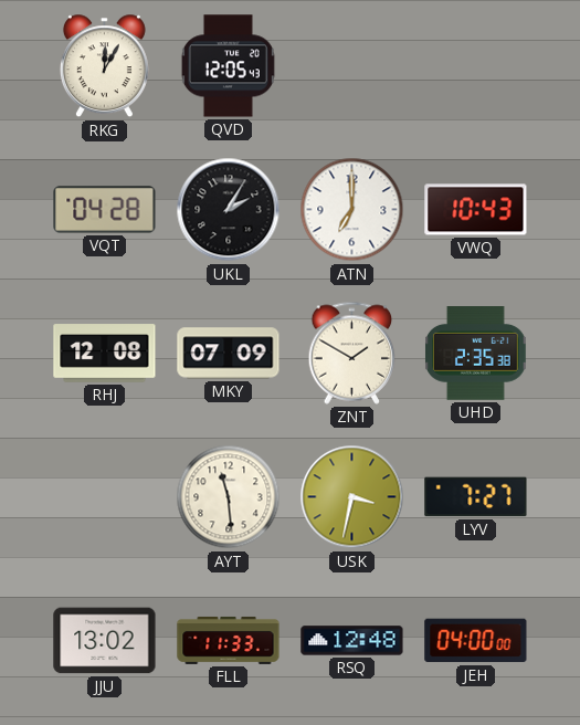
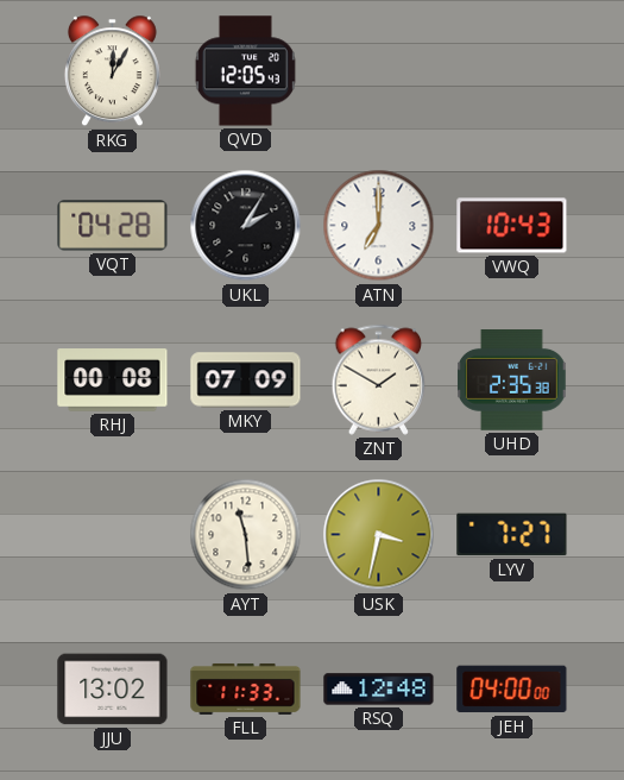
RHJ: 12:08 -> 00:08
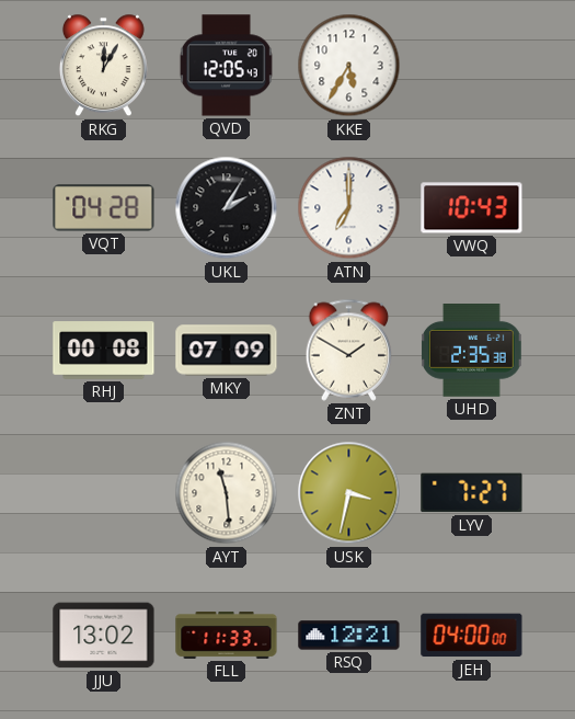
KKE: none -> 5:35
RSQ: 12:48 -> 12:21
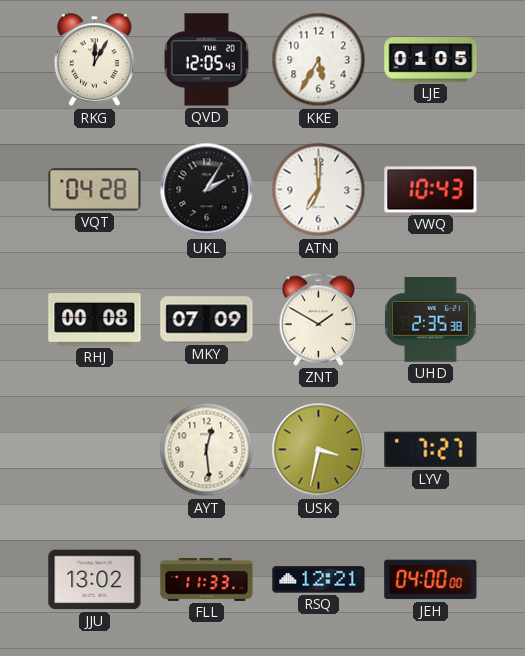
LJE: none -> 01:05
AYT: 11:29 -> 12:29
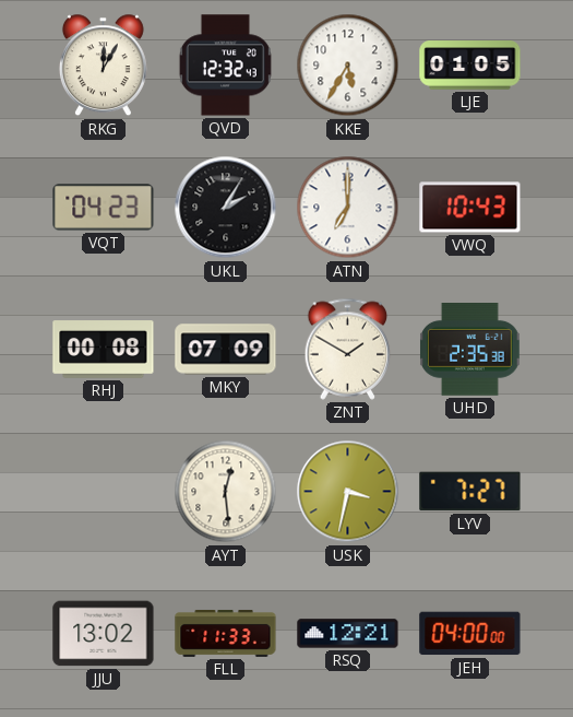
QVD: 12:05 -> 12:32
VQT: 04:28 -> 04:23
